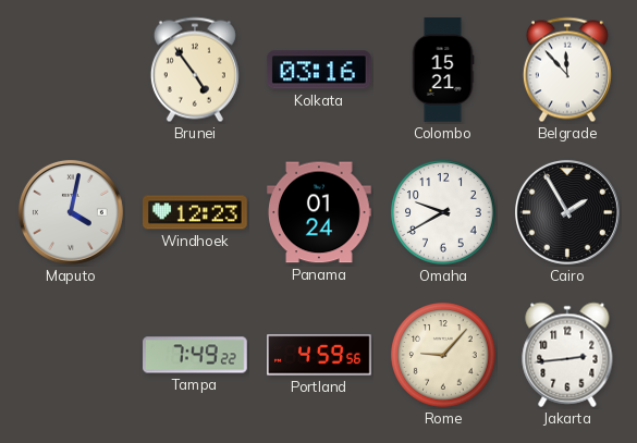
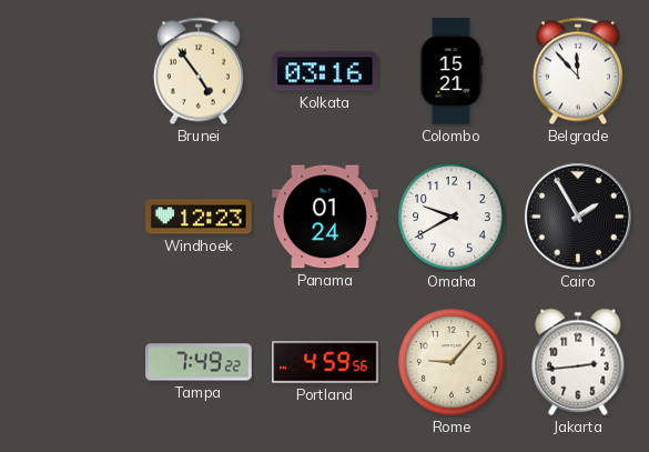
Maputo: 4:02 -> none
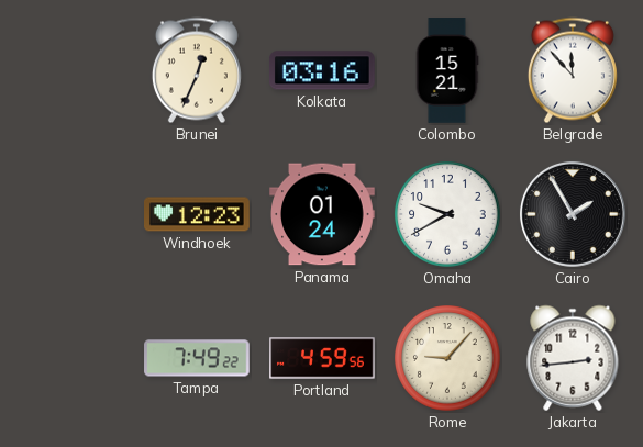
Brunei: 4:54 -> 12:34
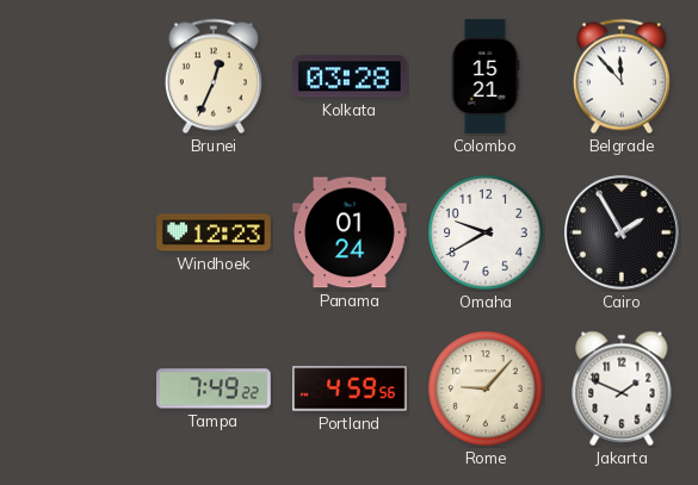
Kolkata: 03:16 -> 03:28
Jakarta: 2:44 -> 1:49
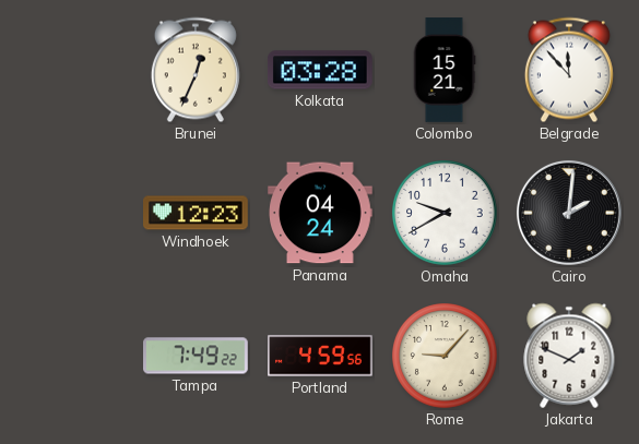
Panama: 01:24 -> 04:24
Cairo: 1:55 -> 2:01
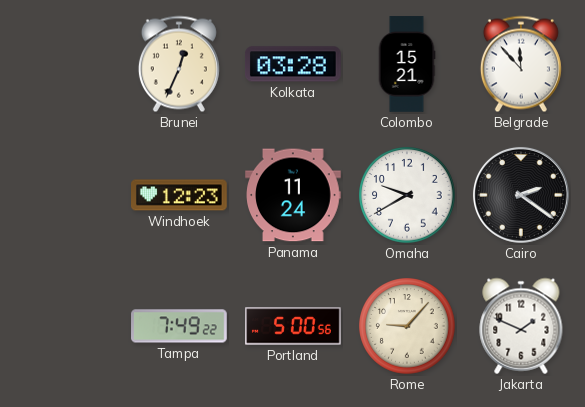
Panama: 04:24 -> 11:24
Cairo: 2:01 -> 2:21
Portland: 4:59 -> 5:00
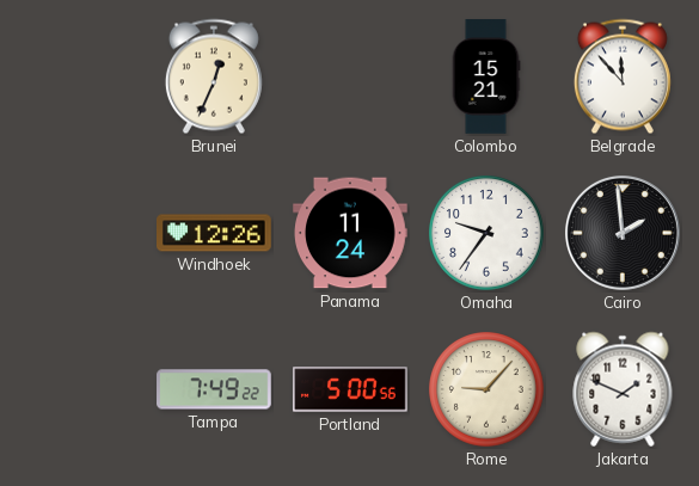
Kolkata: 03:28 -> none
Windhoek: 12:23 -> 12:26
Omaha: 9:40 -> 9:36
Cairo: 2:21 -> 1:59
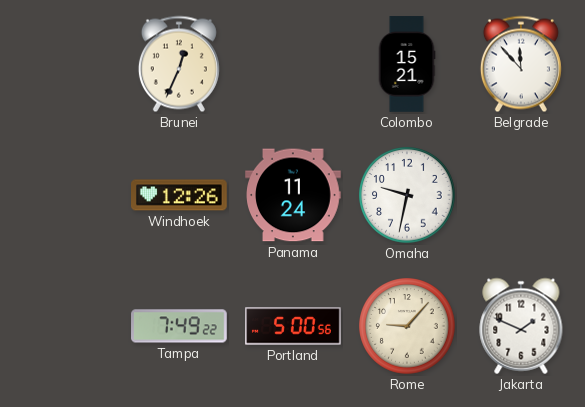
Omaha: 9:36 -> 9:32
Cairo: 1:59 -> none
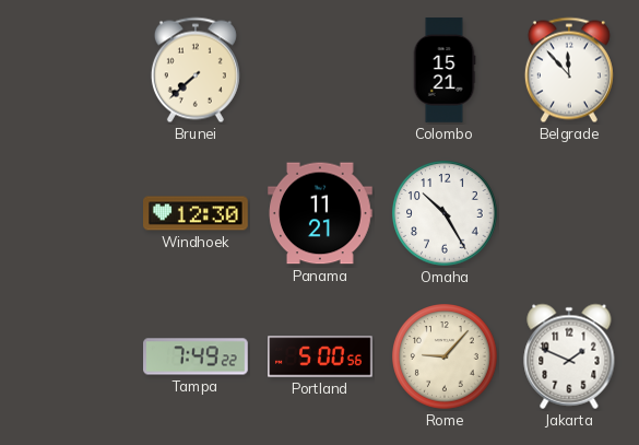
Brunei: 12:34 -> 7:38
Windhoek: 12:26 -> 12:30
Panama: 11:24 -> 11:21
Omaha: 9:32 -> 10:25
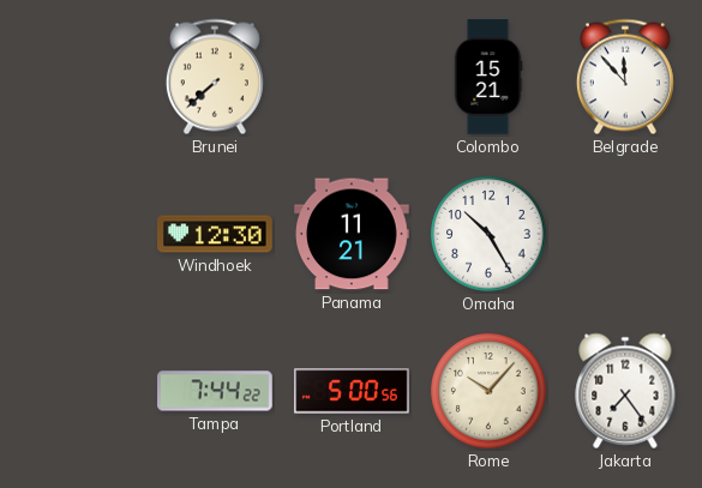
Tampa: 7:49 -> 7:44
Rome: 9:07 -> 10:07
Jakarta: 1:49 -> 7:24
